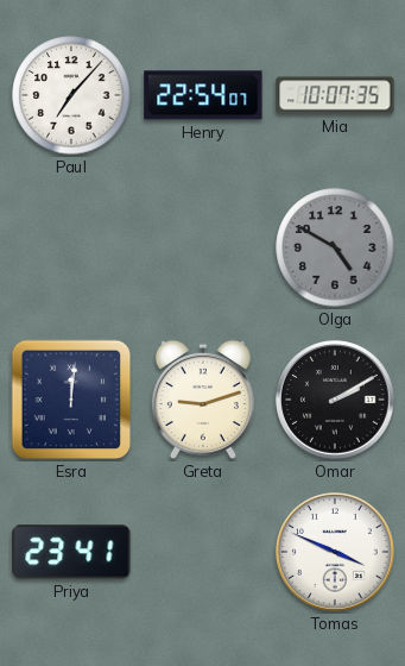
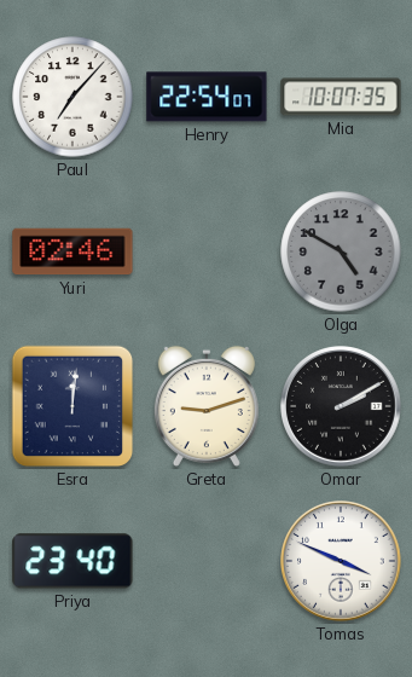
Yuri: none -> 02:46
Priya: 23:41 -> 23:40
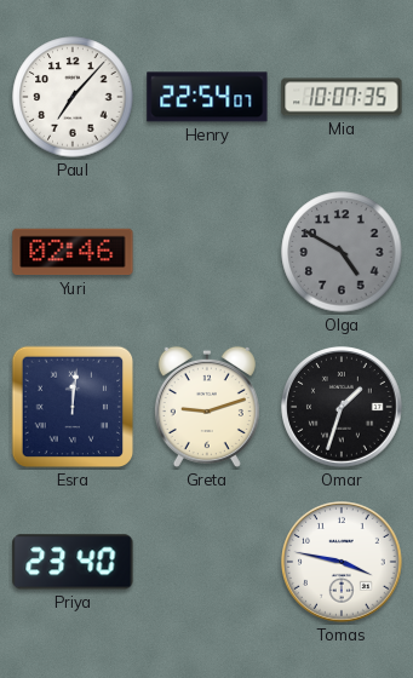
Omar: 2:10 -> 1:33
Tomas: 3:49 -> 3:47
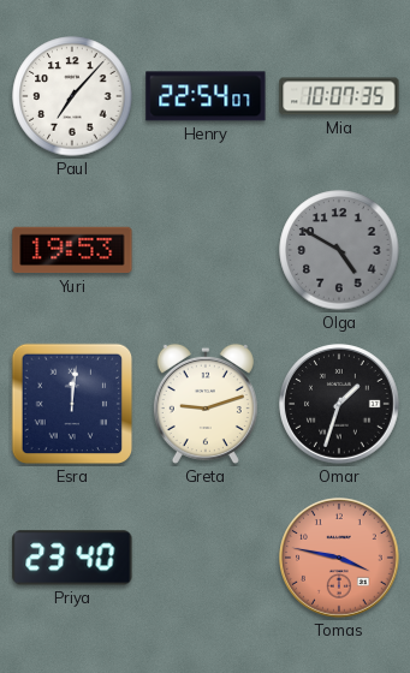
Yuri: 02:46 -> 19:53
Tomas dial: white -> salmon
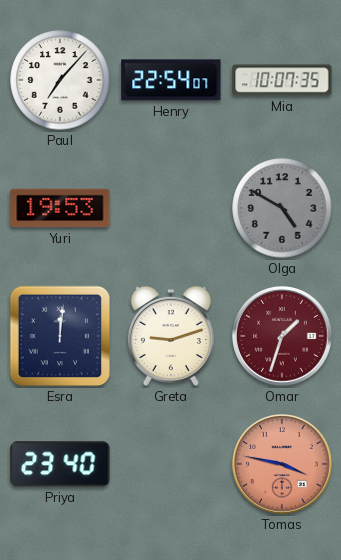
Omar dial: black -> burgundy
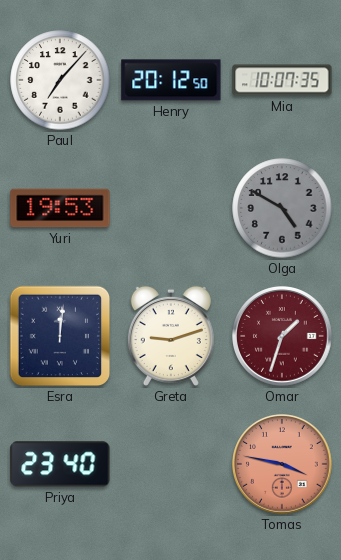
Henry: 22:54 -> 20:12
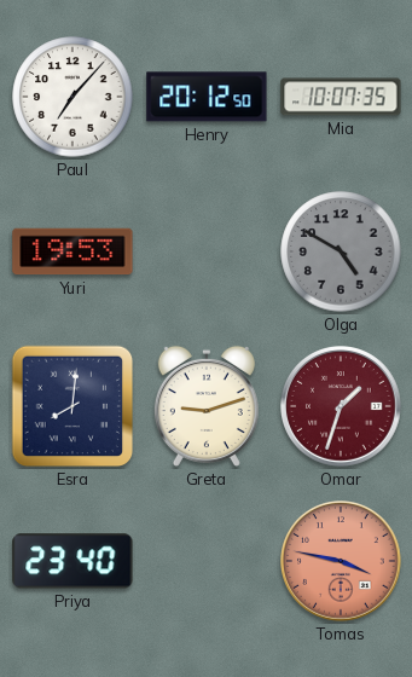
Esra: 12:01 -> 8:01
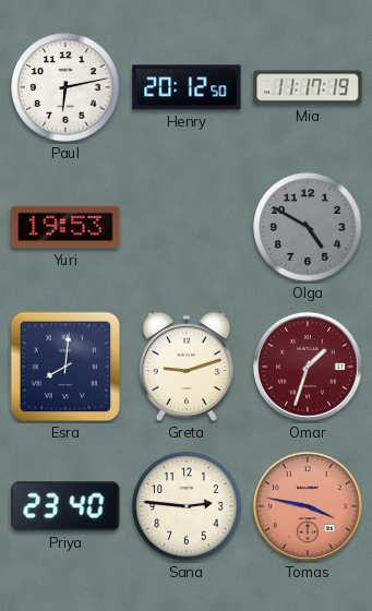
Paul: 7:07 -> 6:13
Mia: 10:07 -> 11:17
Sana: none -> 2:46
